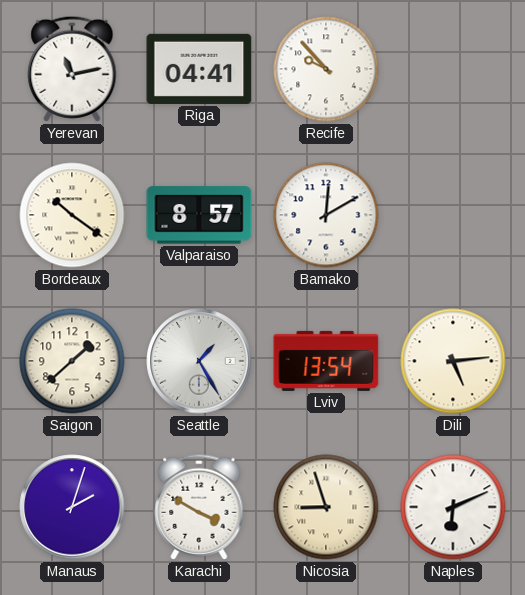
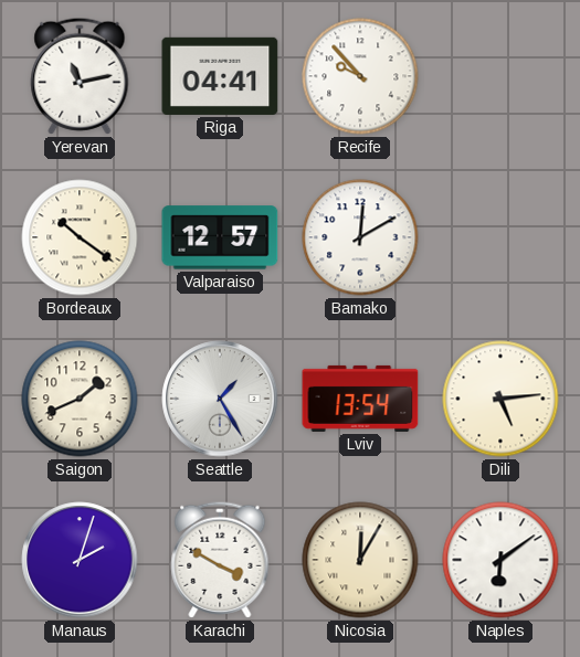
Valparaiso: 8:57 -> 12:57
Saigon: 1:38 -> 1:41
Nicosia: 8:57 -> 12:05
Naples: 6:11 -> 6:09
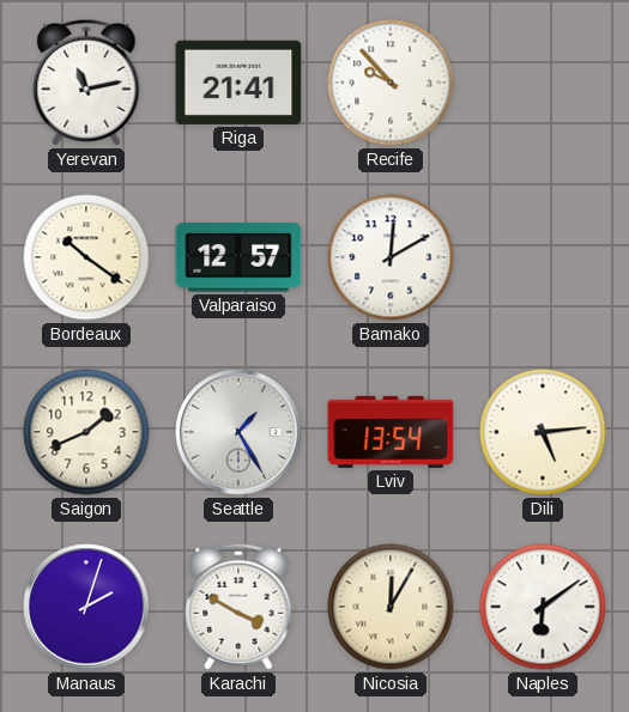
Riga: 04:41 -> 21:41
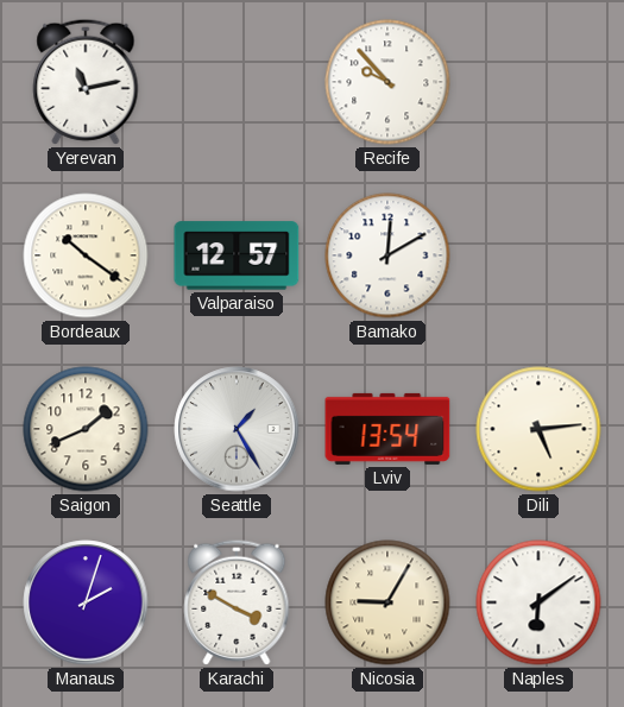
Riga: 21:41 -> none
Nicosia: 12:05 -> 9:05
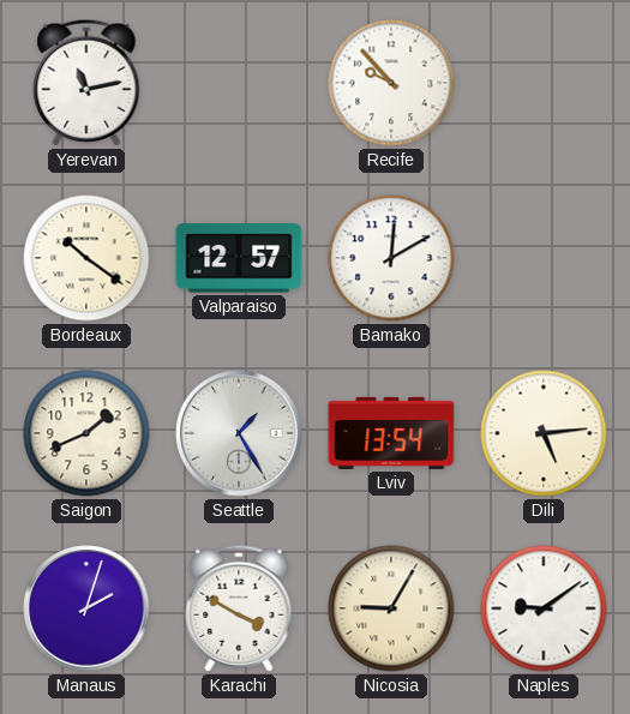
Naples: 6:09 -> 9:09
